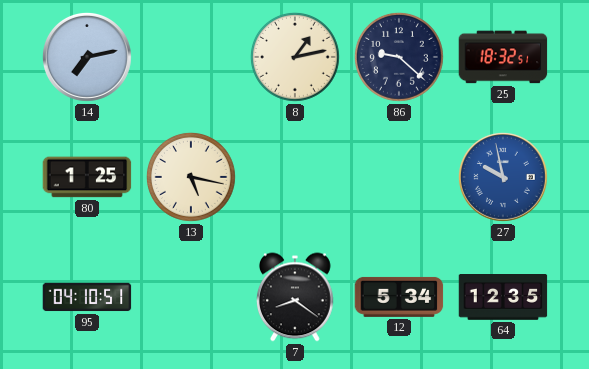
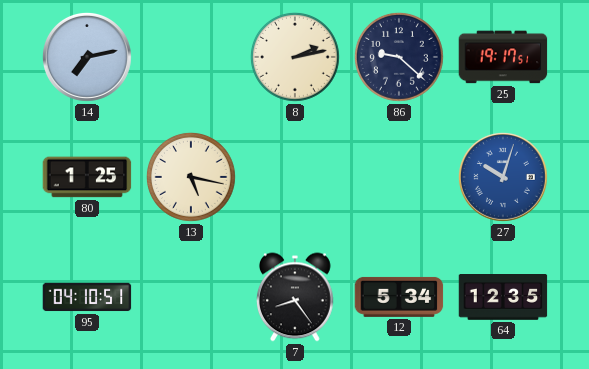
8: 1:13 -> 2:13
25: 18:32 -> 19:17
27: 9:58 -> 10:03
7: 8:21 -> 8:24
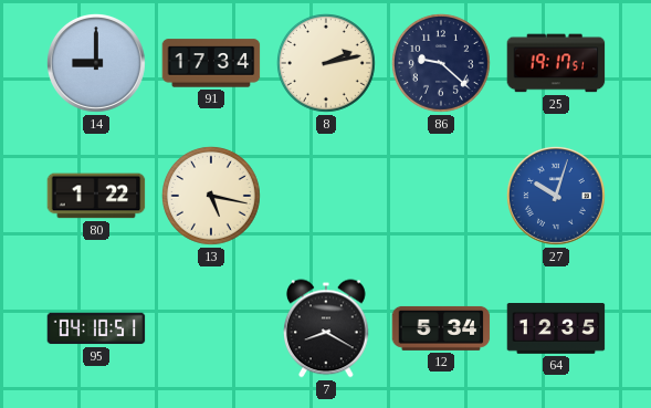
14: 7:13 -> 9:00
91: none -> 17:34
80: 1:25 -> 1:22
7: 8:24 -> 8:20
